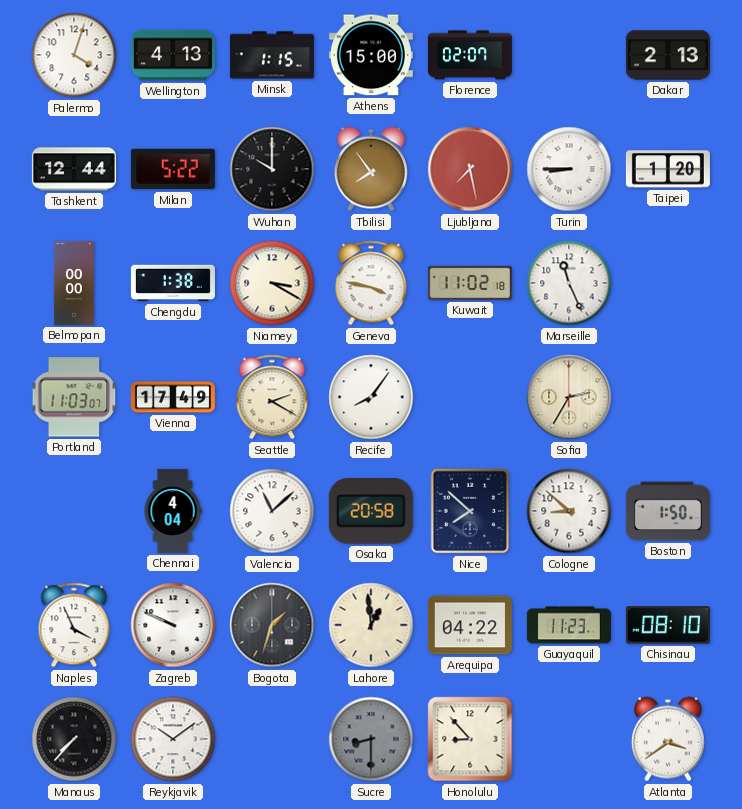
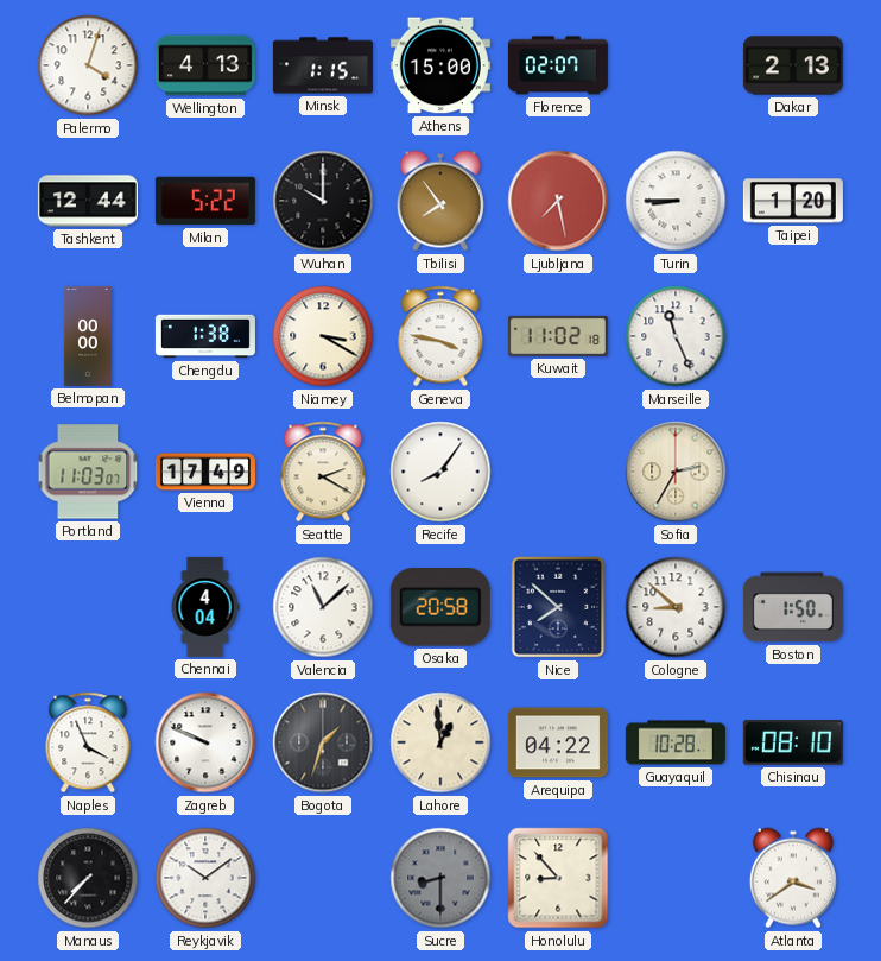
Guayaquil: 11:23 -> 10:28
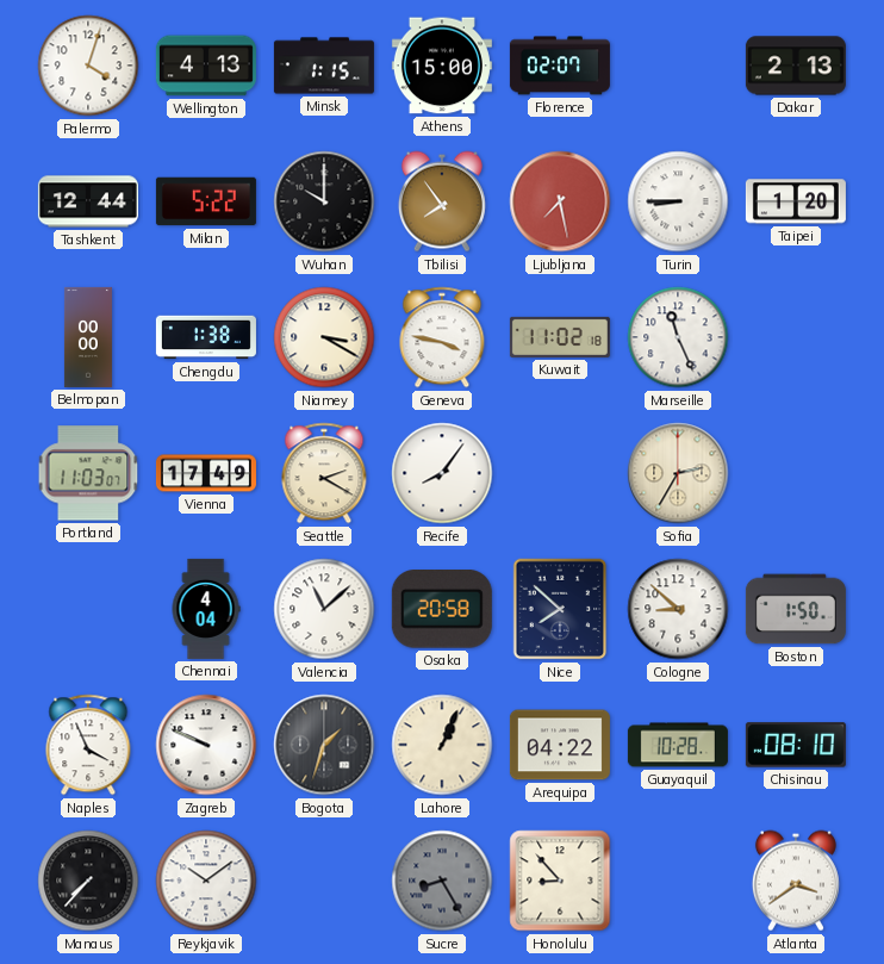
Lahore: 12:59 -> 1:04
Sucre: 8:30 -> 8:25
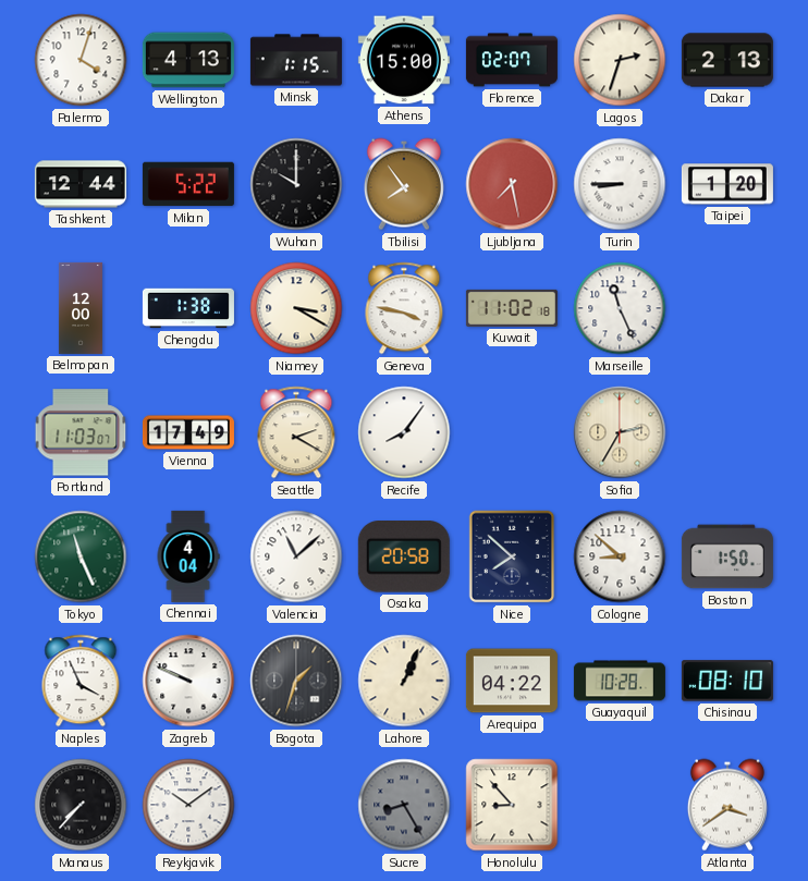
Lagos: none -> 2:33
Belmopan: 00:00 -> 12:00
Tokyo: none -> 11:26
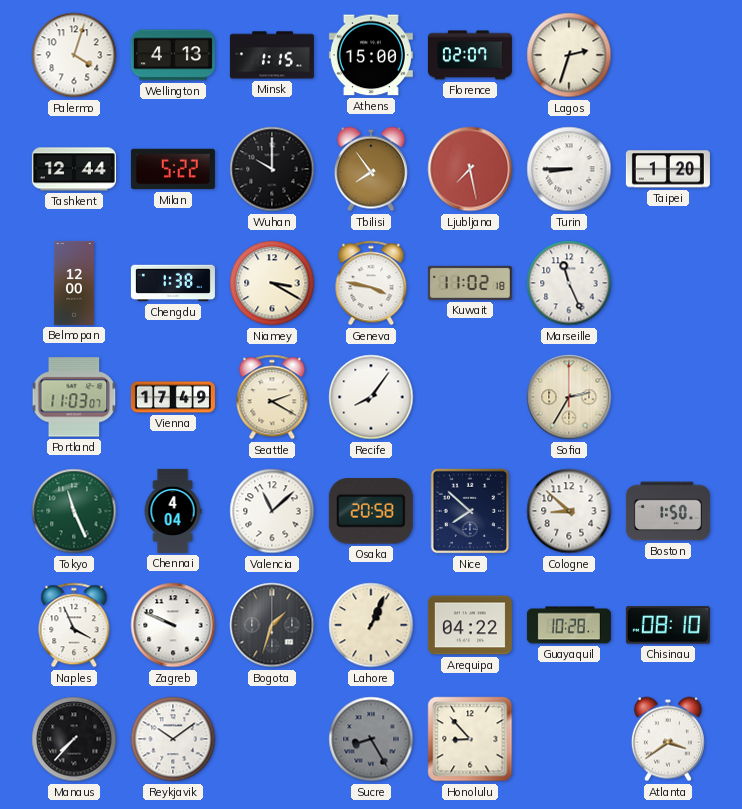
Dakar: 2:13 -> none
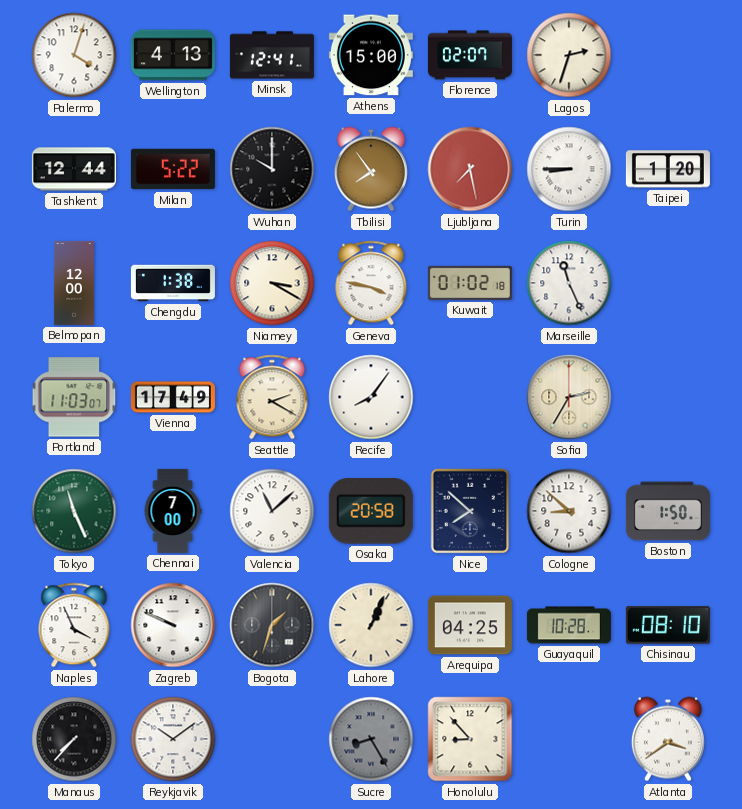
Minsk: 1:15 -> 12:41
Kuwait: 11:02 -> 01:02
Chennai: 4:04 -> 7:00
Arequipa: 04:22 -> 04:25
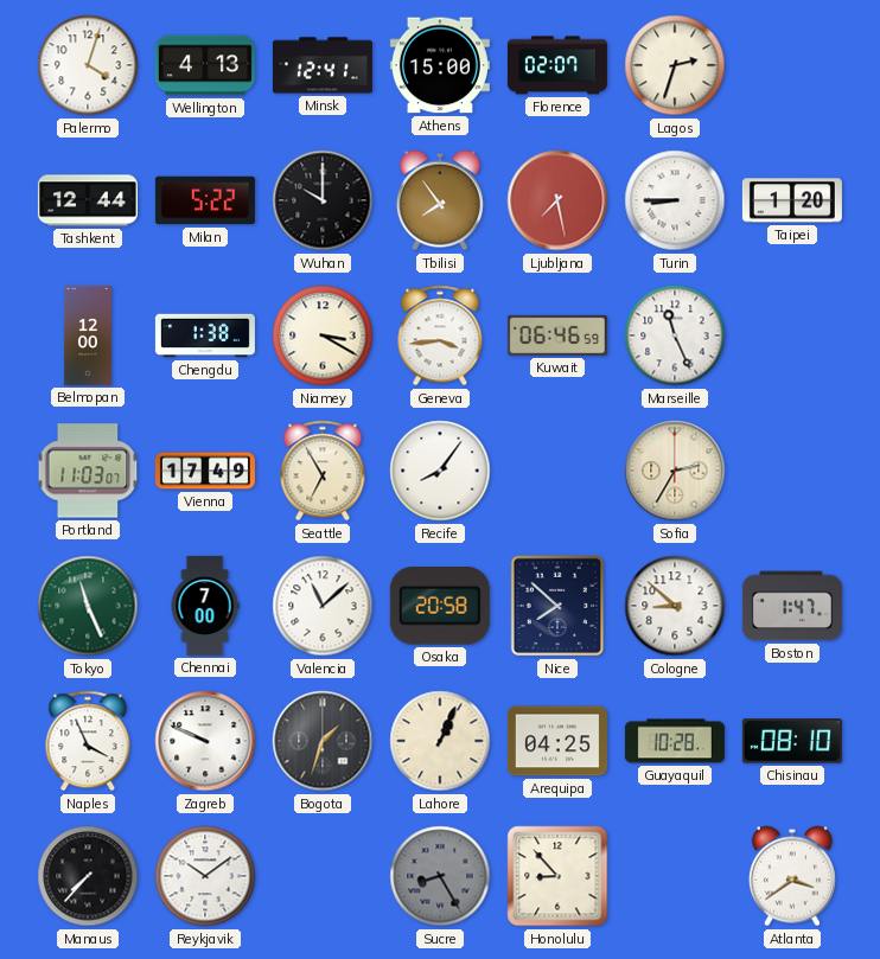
Geneva: 3:47 -> 3:44
Kuwait: 01:02 -> 06:46
Seattle: 2:20 -> 6:55
Boston: 1:50 -> 1:47
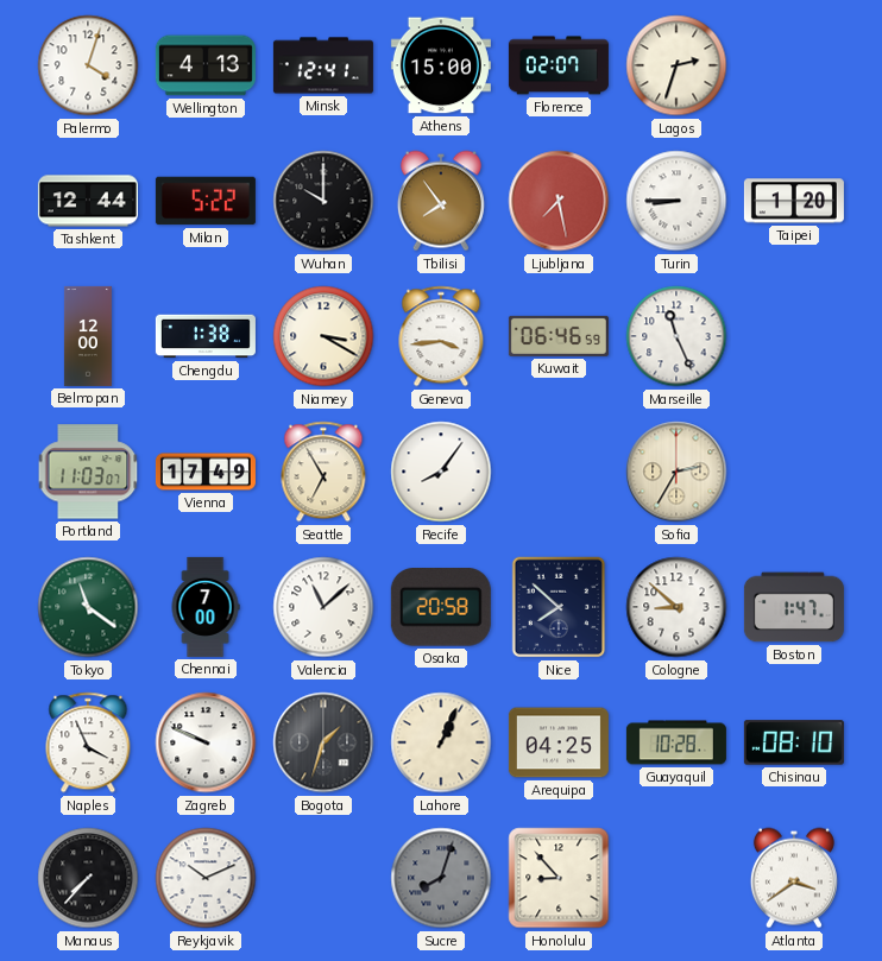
Tokyo: 11:26 -> 11:21
Reykjavik: 10:09 -> 10:11
Sucre: 8:25 -> 8:03
